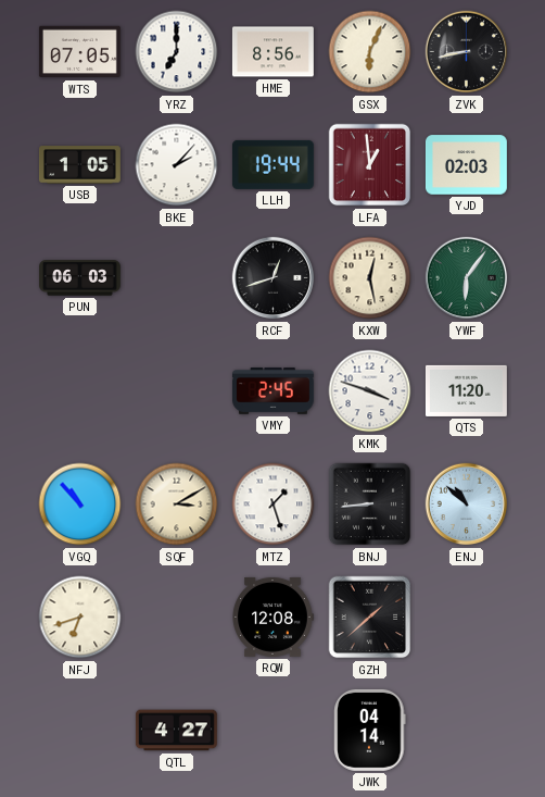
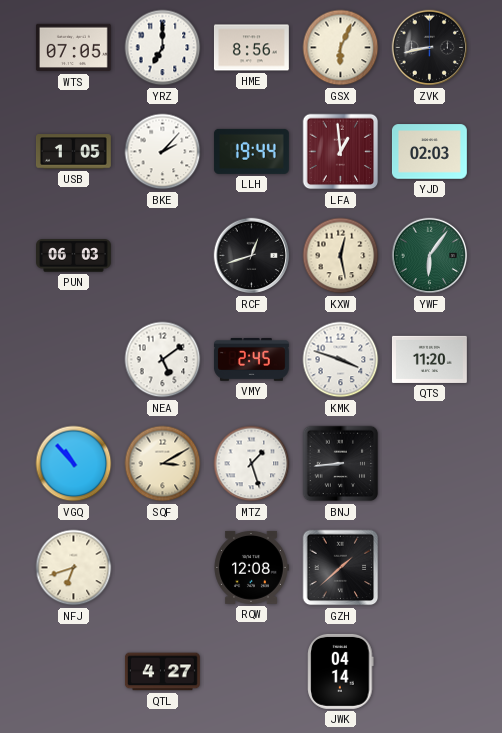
NEA: none -> 5:09
ENJ: 10:52 -> none
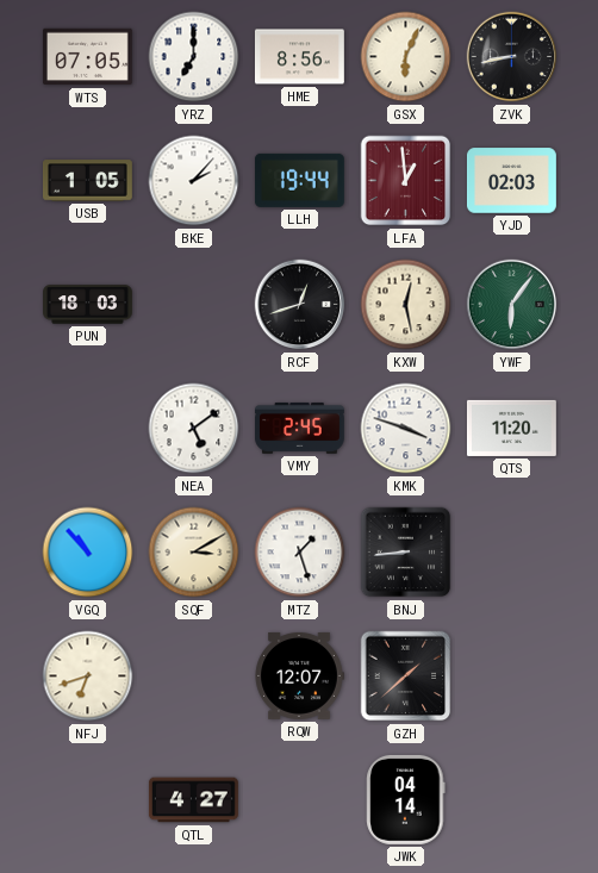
PUN: 06:03 -> 18:03
RQW: 12:08 -> 12:07
